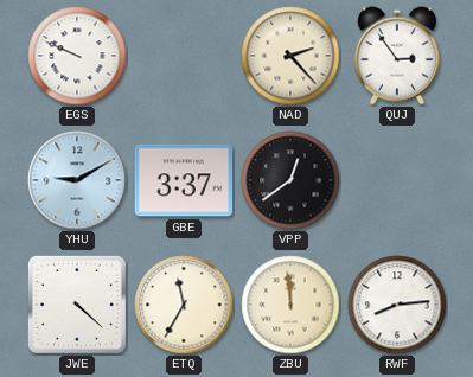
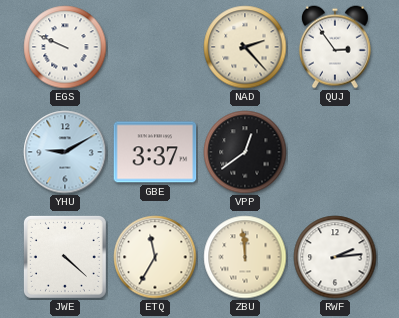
RWF: 8:14 -> 2:14
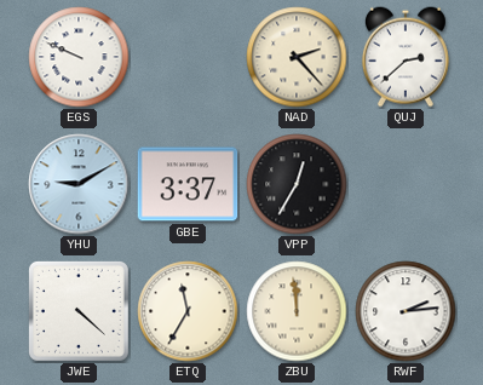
QUJ: 2:54 -> 2:38
VPP: 12:39 -> 12:35
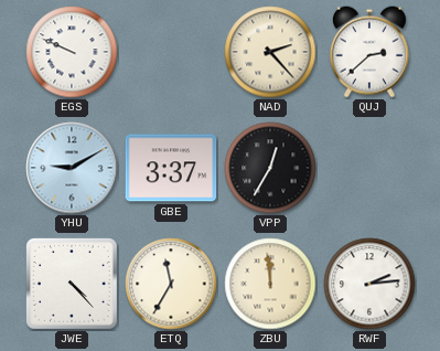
JWE: 4:22 -> 4:23
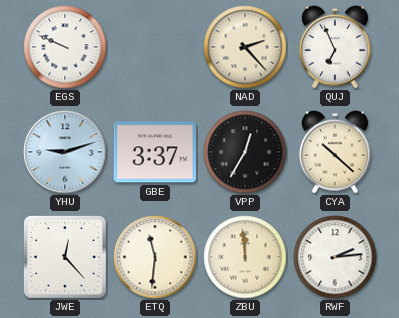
QUJ: 2:38 -> 6:56
YHU: 9:10 -> 9:12
CYA: none -> 10:22
JWE: 4:23 -> 12:23
ETQ: 11:35 -> 11:31
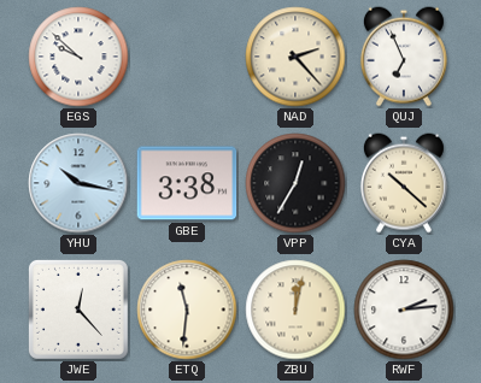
EGS: 9:49 -> 9:52
YHU: 9:12 -> 10:17
GBE: 3:37 -> 3:38
ZBU: 11:59 -> 12:02
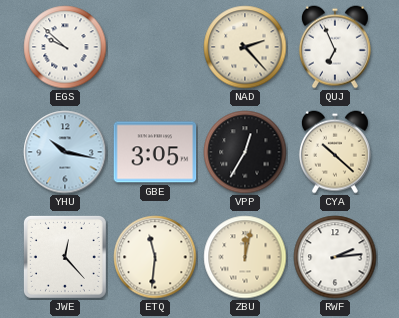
GBE: 3:38 -> 3:05
